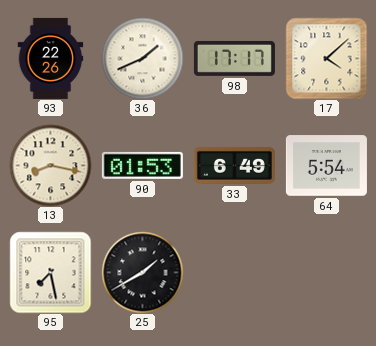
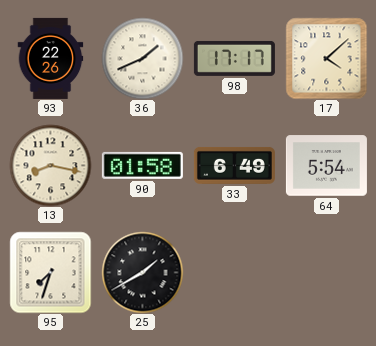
90: 01:53 -> 01:58
95: 7:28 -> 7:33
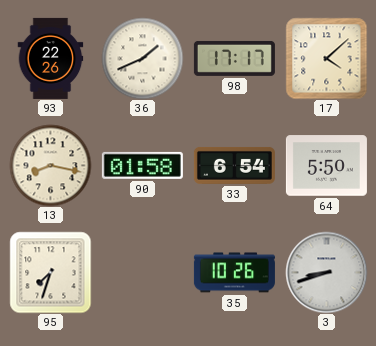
33: 6:49 -> 6:54
64: 5:54 -> 5:50
25: 1:40 -> none
35: none -> 10:26
3: none -> 8:42
